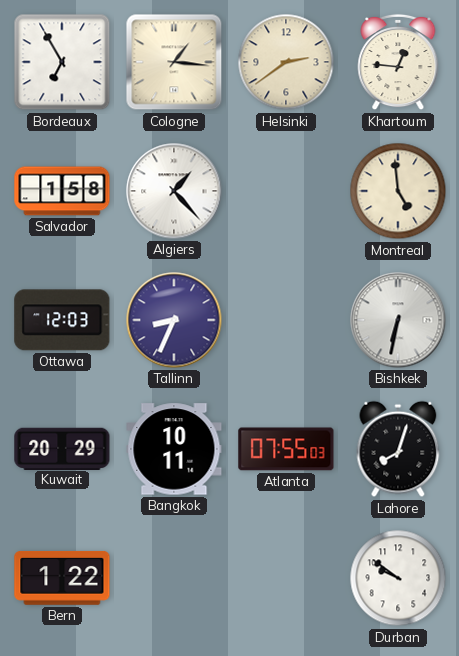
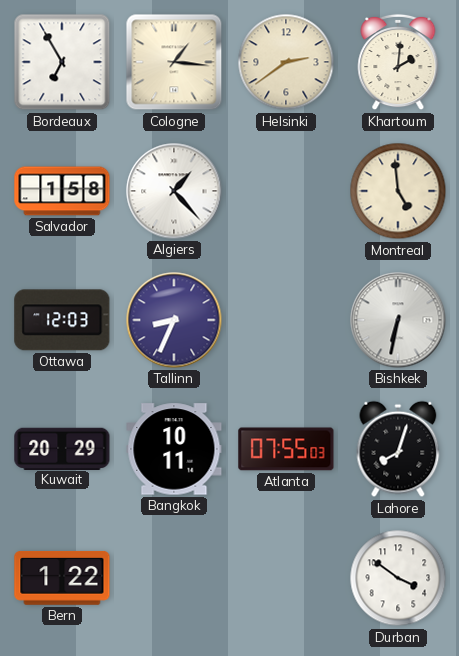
Khartoum: 12:46 -> 2:01
Durban: 9:51 -> 3:51
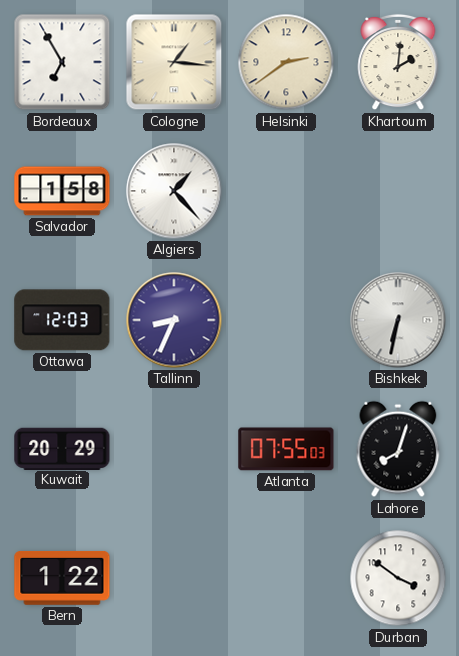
Montreal: 4:59 -> none
Bangkok: 10:11 -> none
